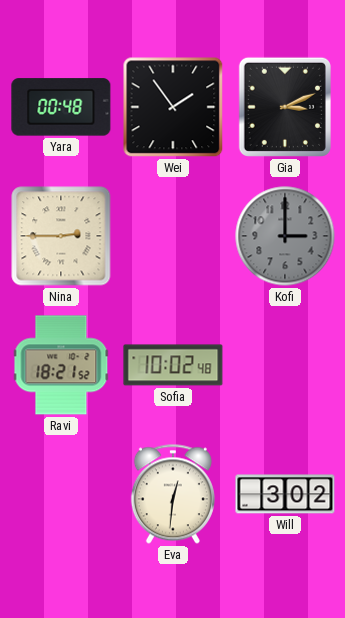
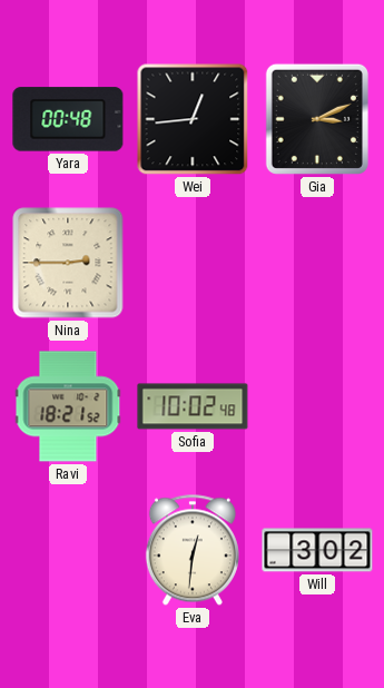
Wei: 1:54 -> 12:44
Kofi: 3:00 -> none
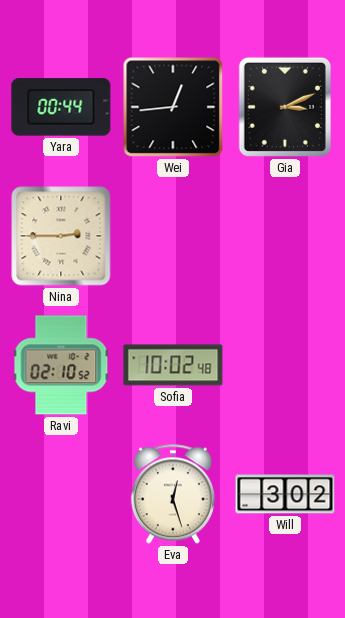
Yara: 00:48 -> 00:44
Ravi: 18:21 -> 02:10
Eva: 12:31 -> 12:27
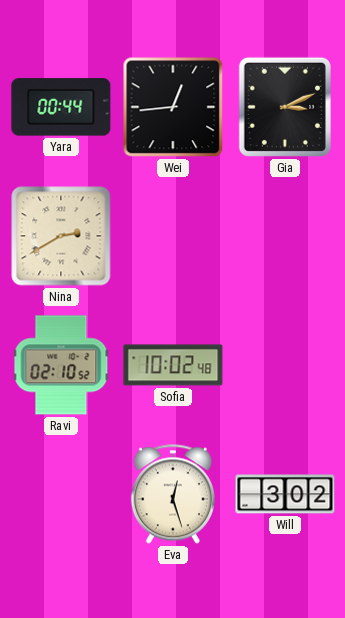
Nina: 2:45 -> 2:40
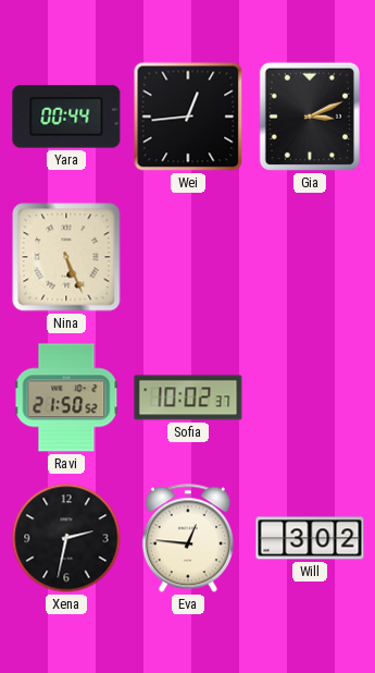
Nina: 2:40 -> 5:26
Ravi: 02:10 -> 21:50
Sofia: 10:02:48 -> 10:02:37
Xena: none -> 2:32
Eva: 12:27 -> 12:46
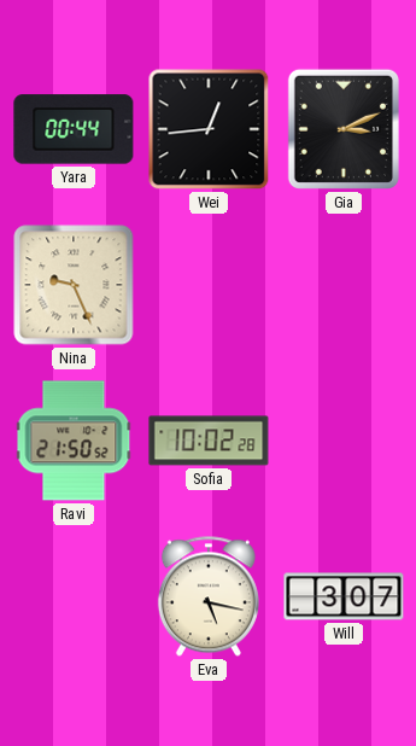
Nina: 5:26 -> 9:26
Sofia: 10:02:37 -> 10:02:28
Xena: 2:32 -> none
Eva: 12:46 -> 5:17
Will: 3:02 -> 3:07
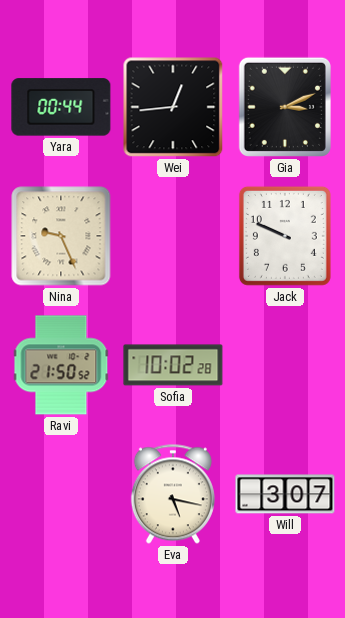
Jack: none -> 9:49
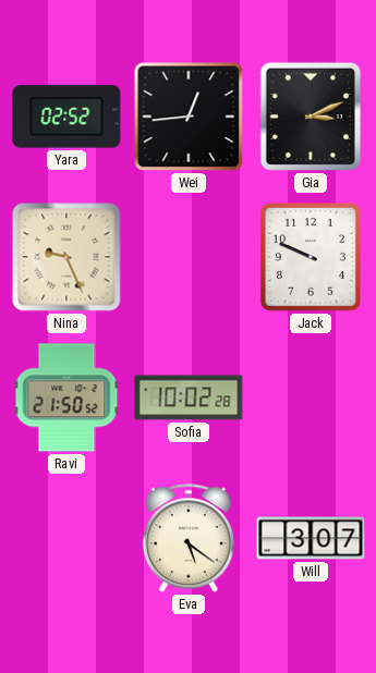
Yara: 00:44 -> 02:52
Eva: 5:17 -> 5:21
